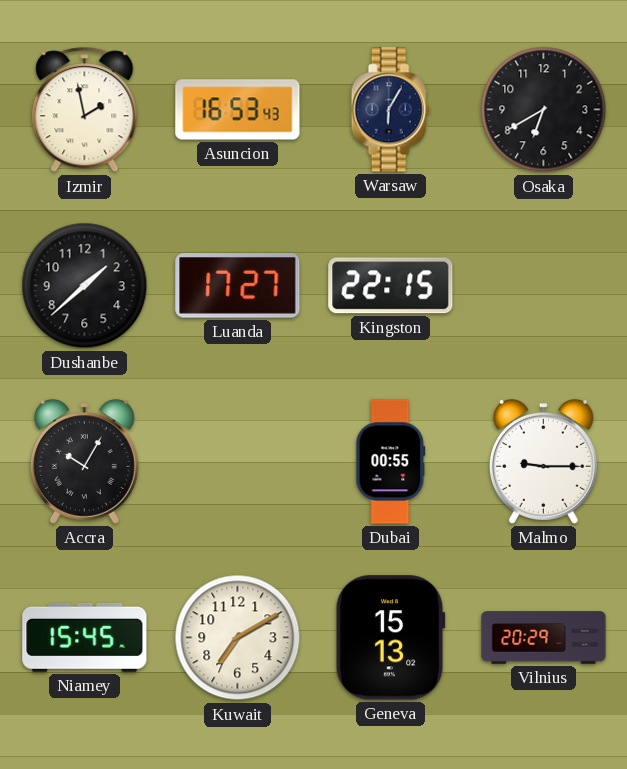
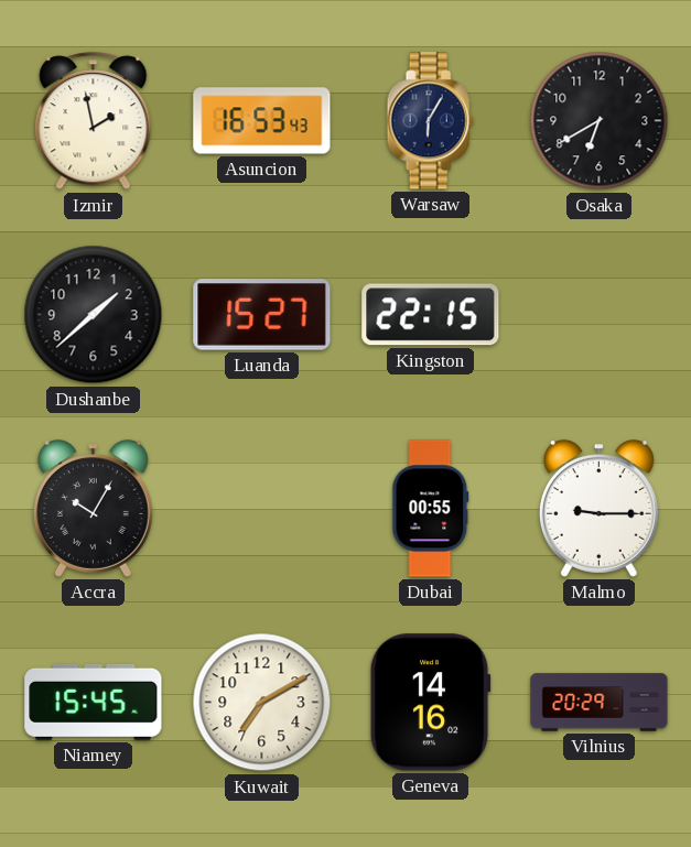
Luanda: 17:27 -> 15:27
Geneva: 15:13 -> 14:16
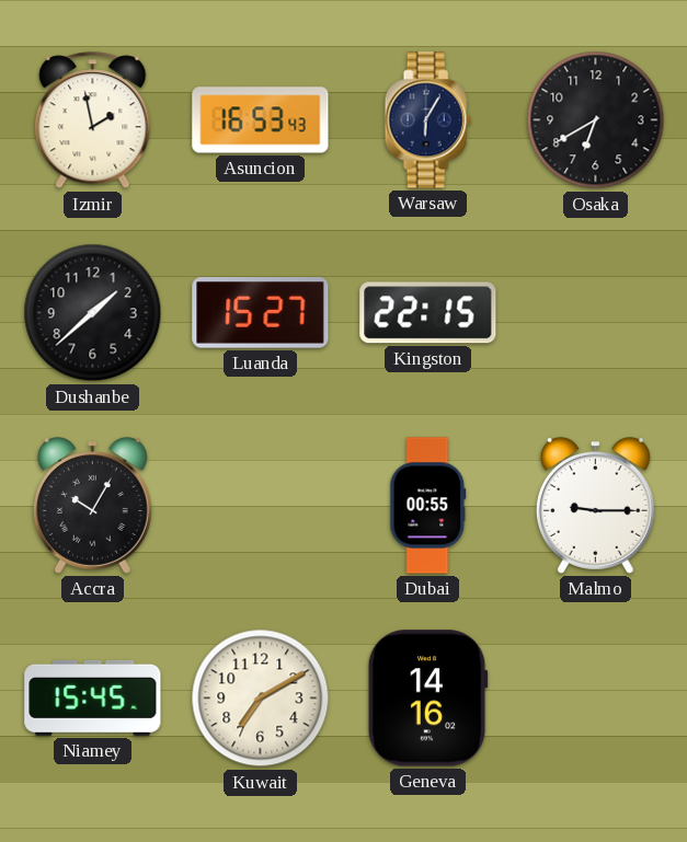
Vilnius: 20:29 -> none
